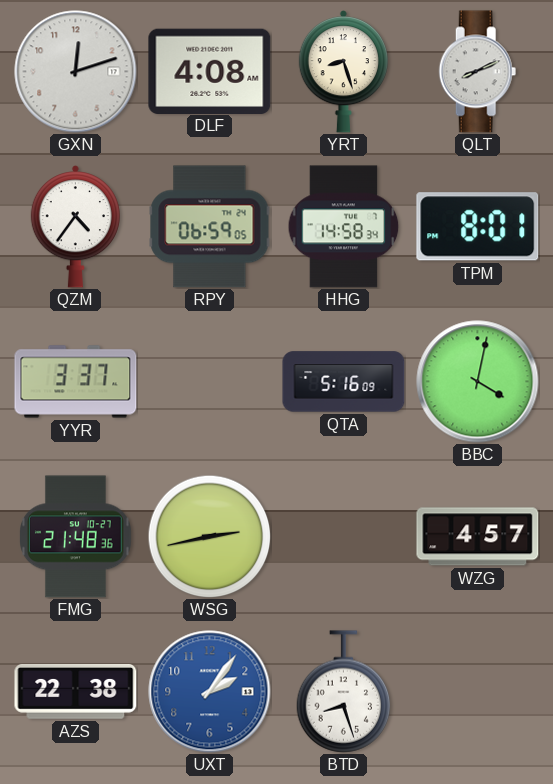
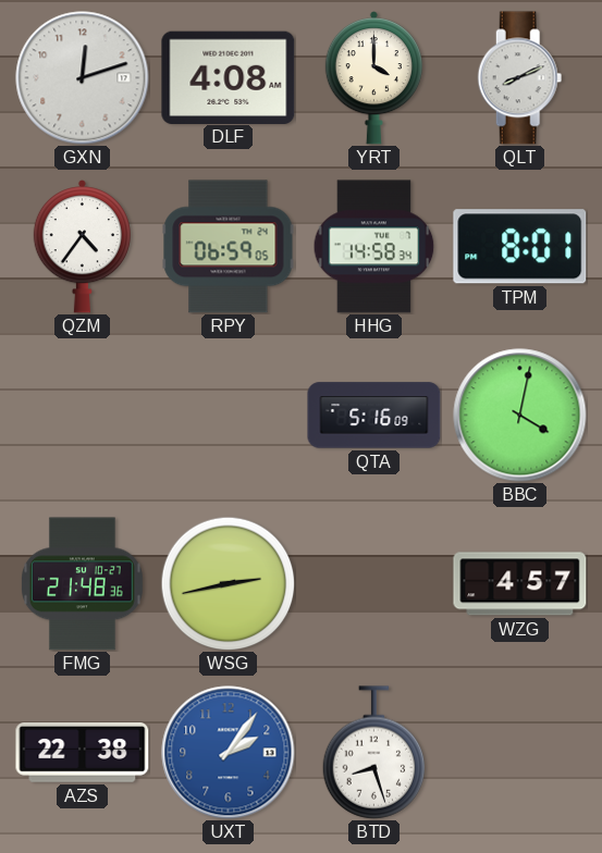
YRT: 8:27 -> 4:00
YYR: 3:37 -> none
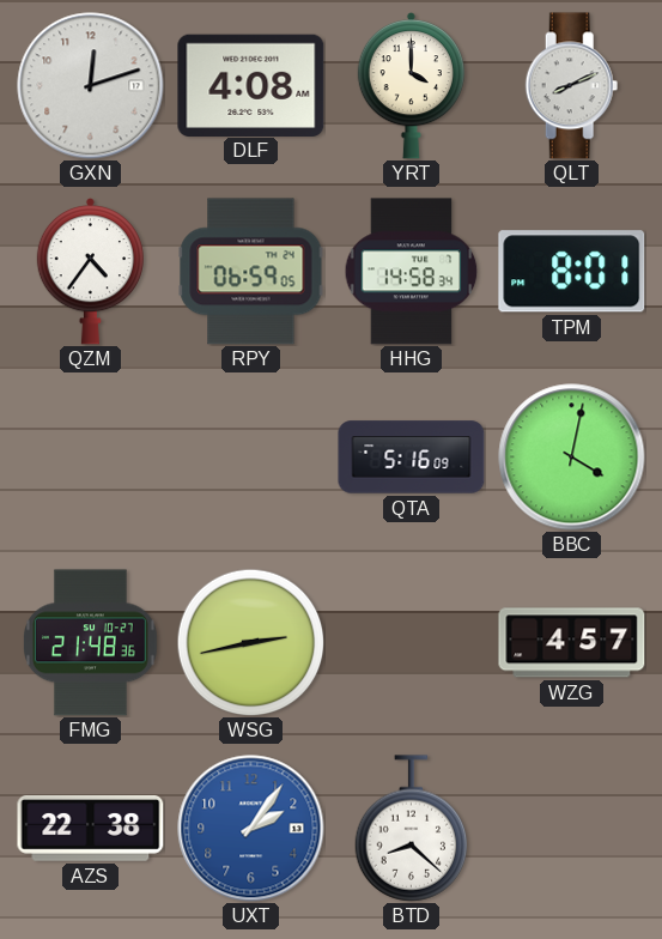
BTD: 8:27 -> 8:22
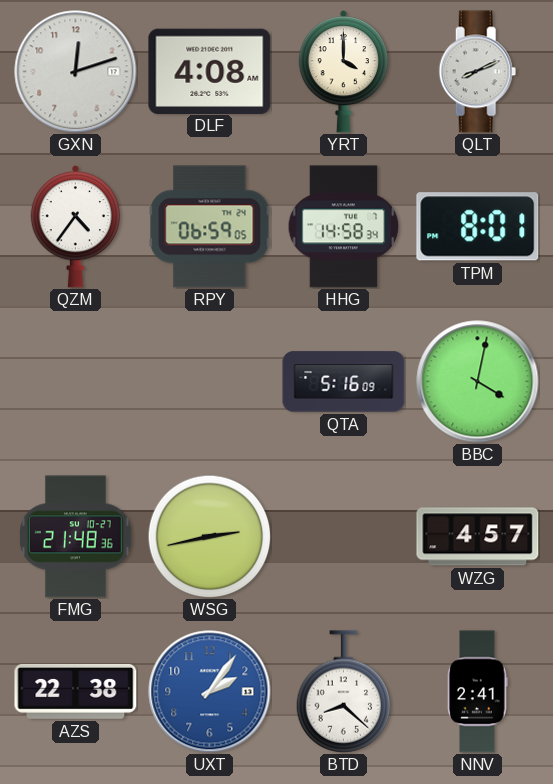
NNV: none -> 2:41
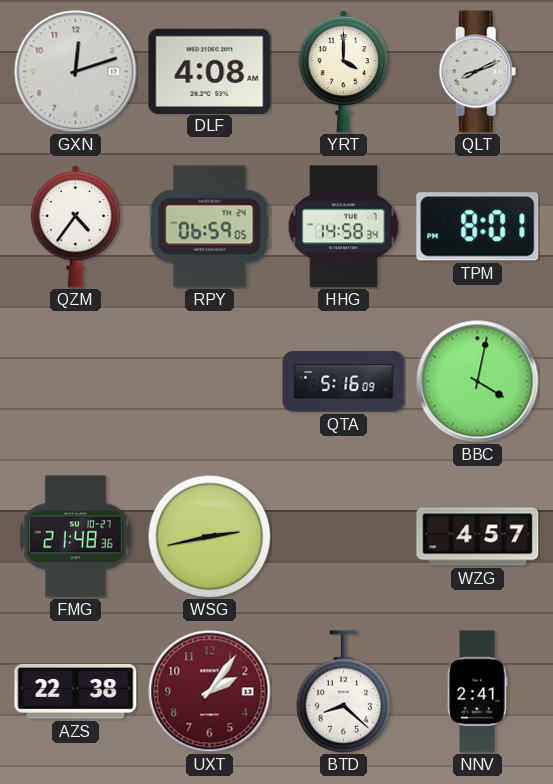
UXT dial: blue -> burgundy
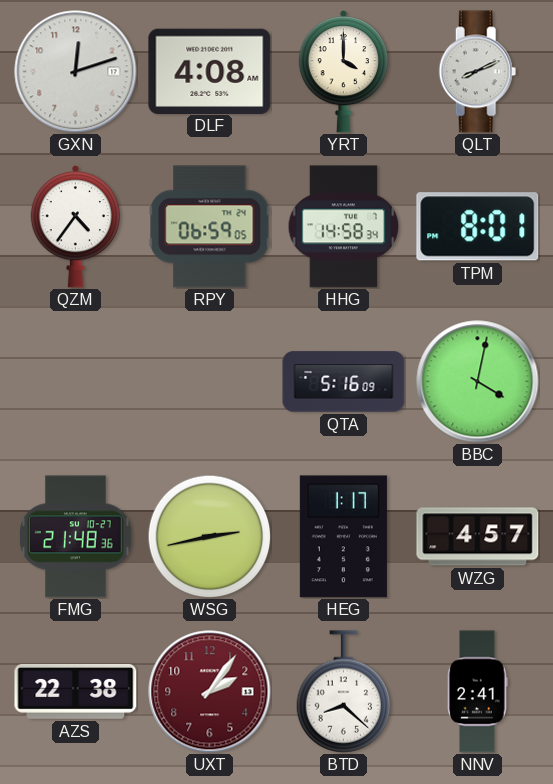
HEG: none -> 1:17
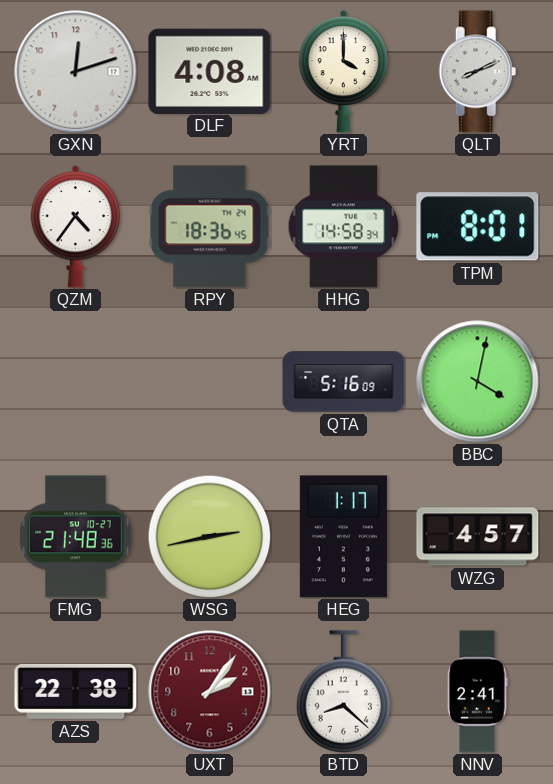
RPY: 06:59 -> 18:36
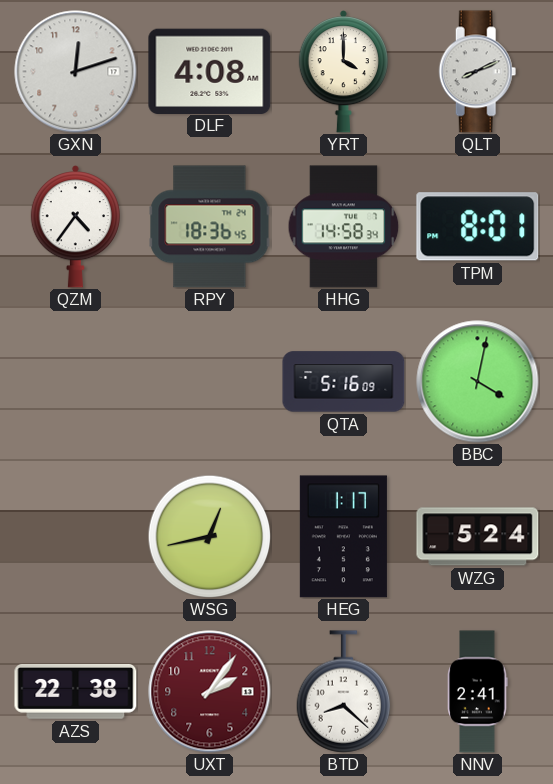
FMG: 21:48 -> none
WSG: 2:43 -> 12:43
WZG: 4:57 -> 5:24
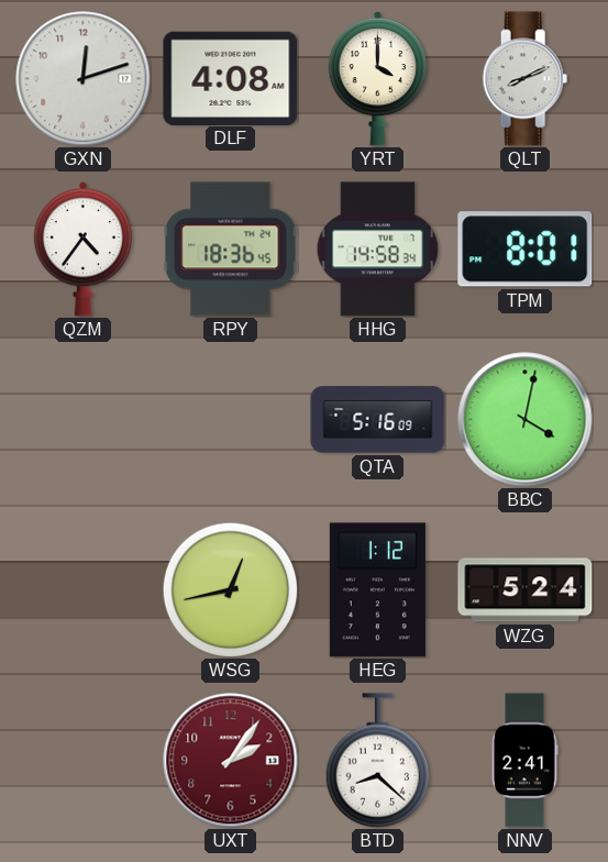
HEG: 1:17 -> 1:12
AZS: 22:38 -> none
